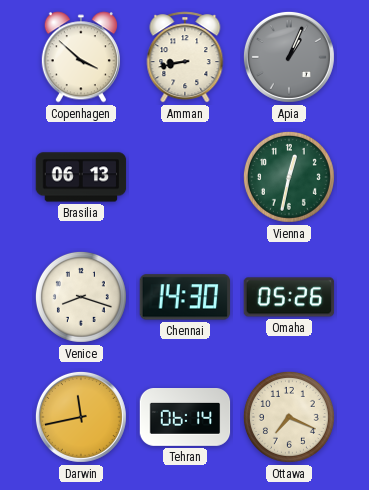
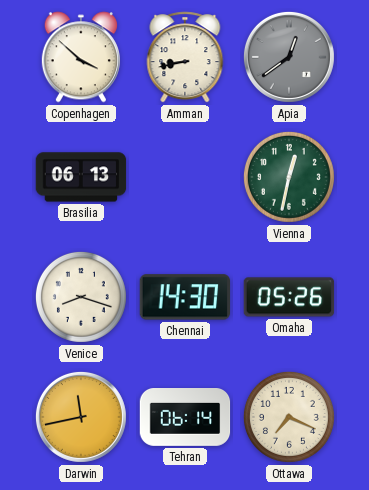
Apia: 1:04 -> 12:39
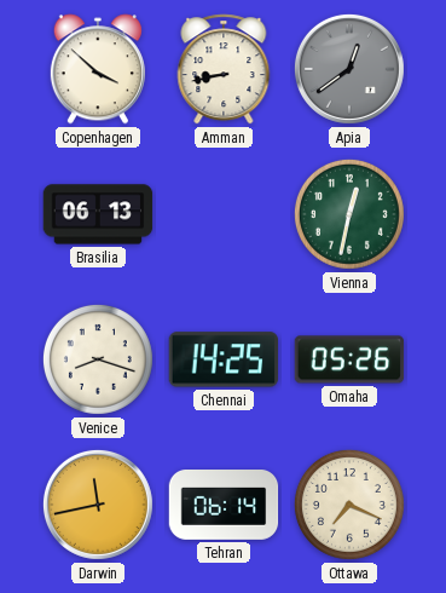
Chennai: 14:30 -> 14:25
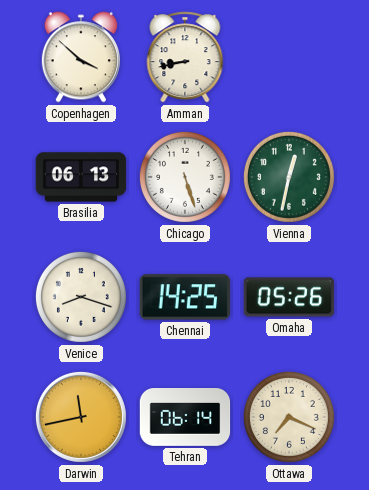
Apia: 12:39 -> none
Chicago: none -> 5:27
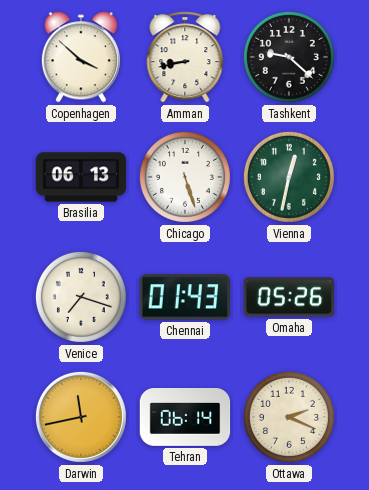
Tashkent: none -> 9:22
Venice: 8:18 -> 7:18
Chennai: 14:25 -> 01:43
Ottawa: 7:19 -> 2:19
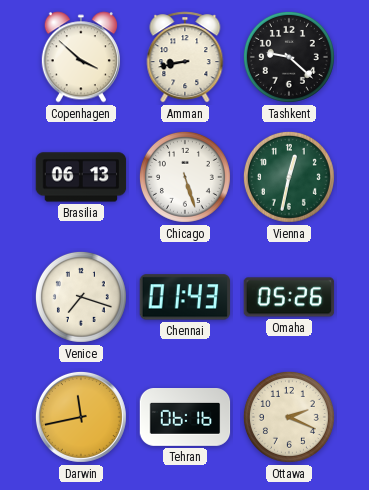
Tehran: 06:14 -> 06:16
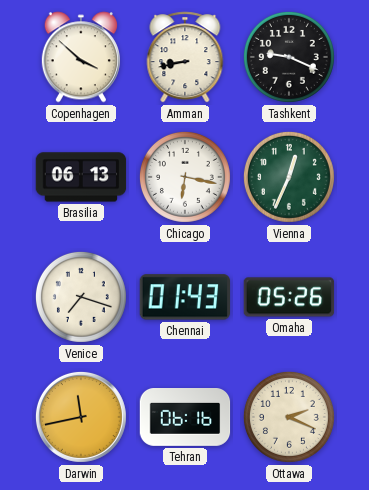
Tashkent: 9:22 -> 9:19
Chicago: 5:27 -> 6:17
Vienna: 12:32 -> 12:34
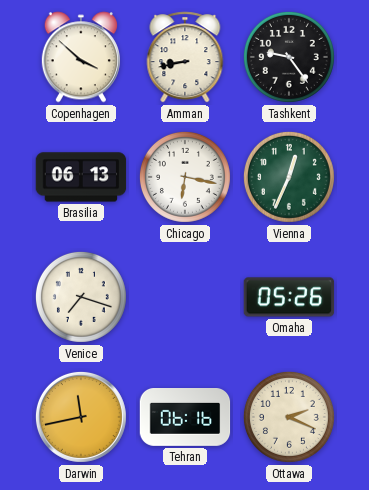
Tashkent: 9:19 -> 9:24
Chennai: 01:43 -> none
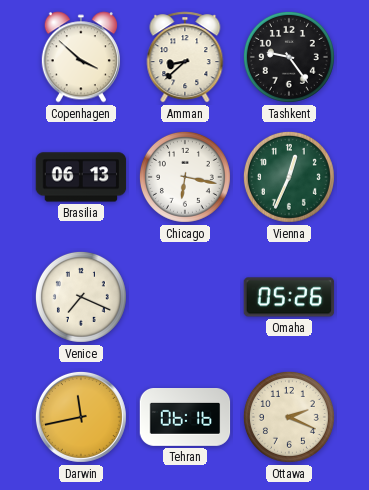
Amman: 8:43 -> 8:38
Venice: 7:18 -> 7:19
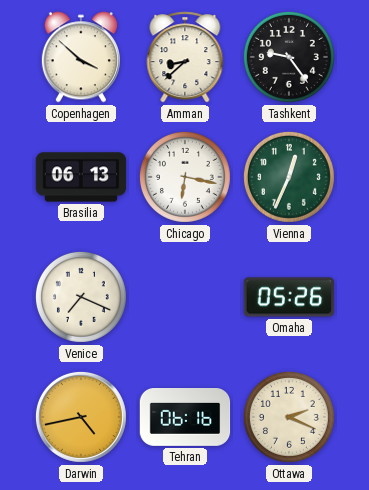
Darwin: 11:43 -> 4:43
